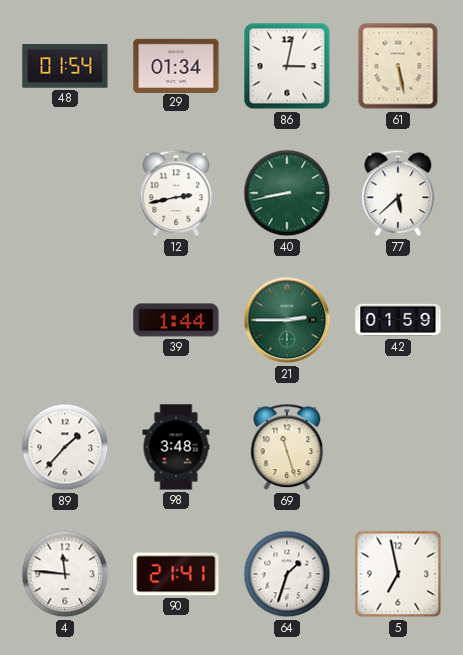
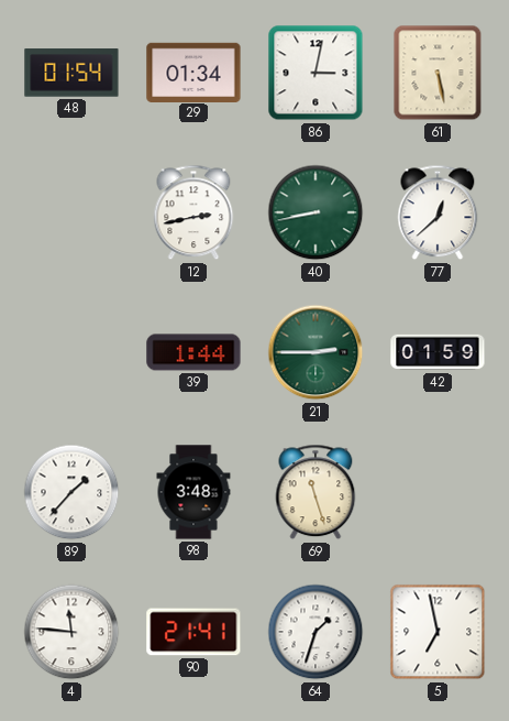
77: 5:38 -> 12:38
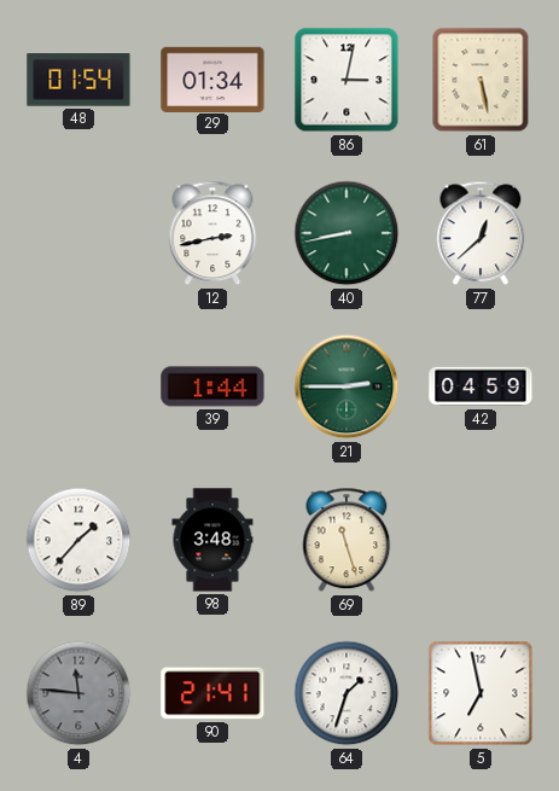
42: 01:59 -> 04:59
4 dial: white -> grey
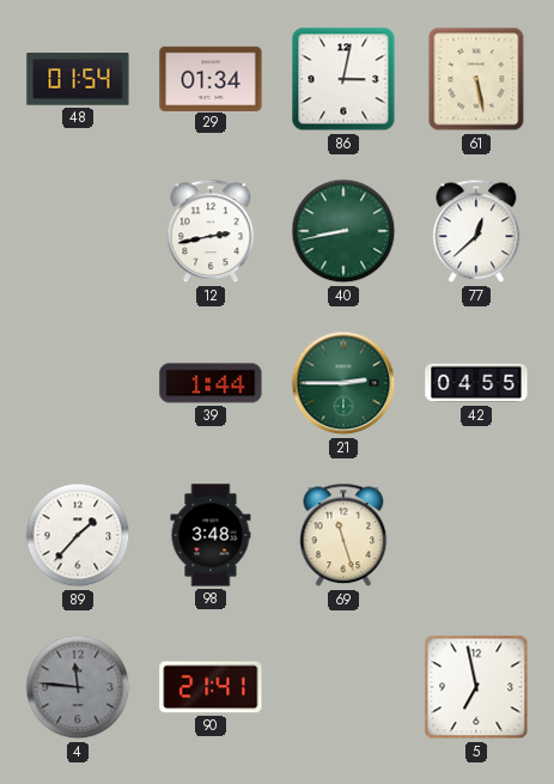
42: 04:59 -> 04:55
64: 1:33 -> none
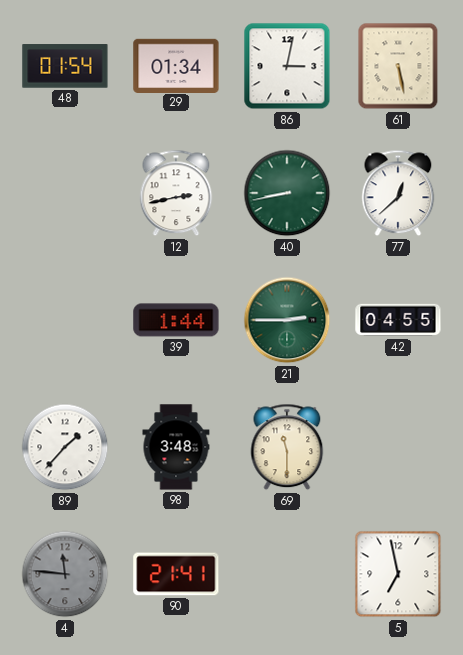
69: 11:27 -> 11:30
